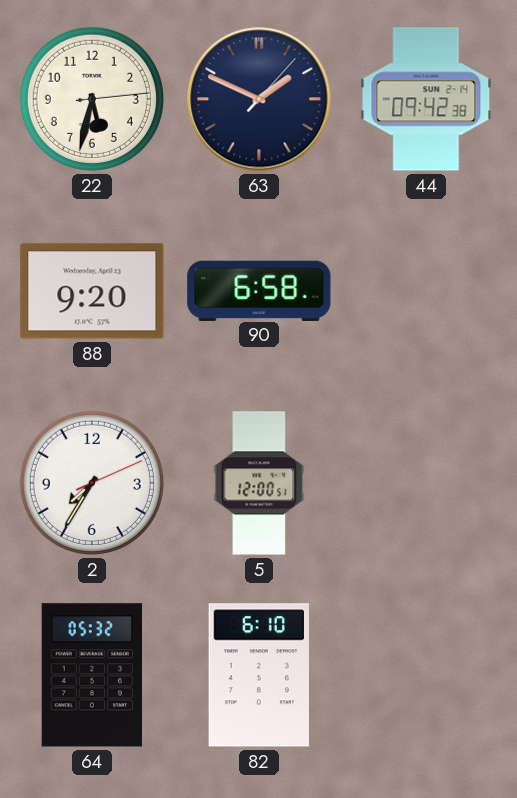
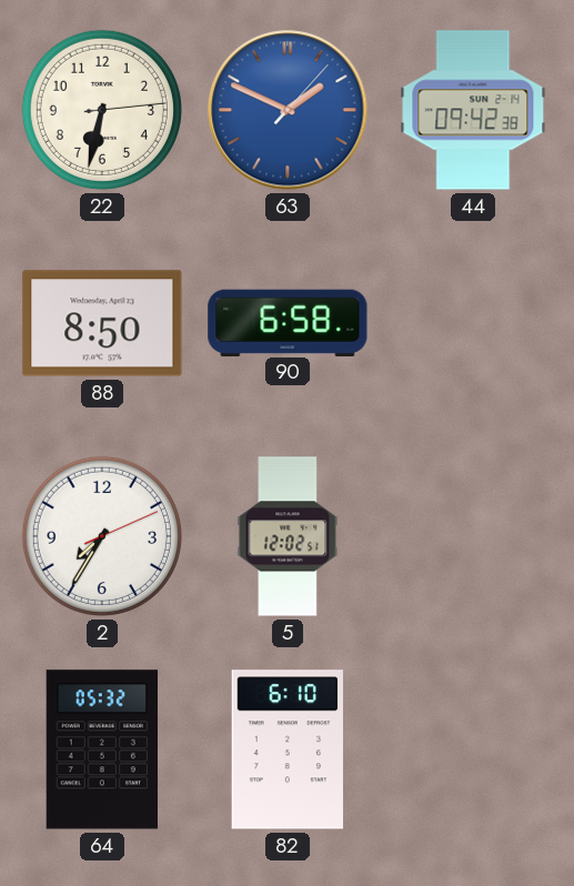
22: 5:32 -> 6:32
63 dial: navy -> blue
88: 9:20 -> 8:50
5: 12:00 -> 12:02
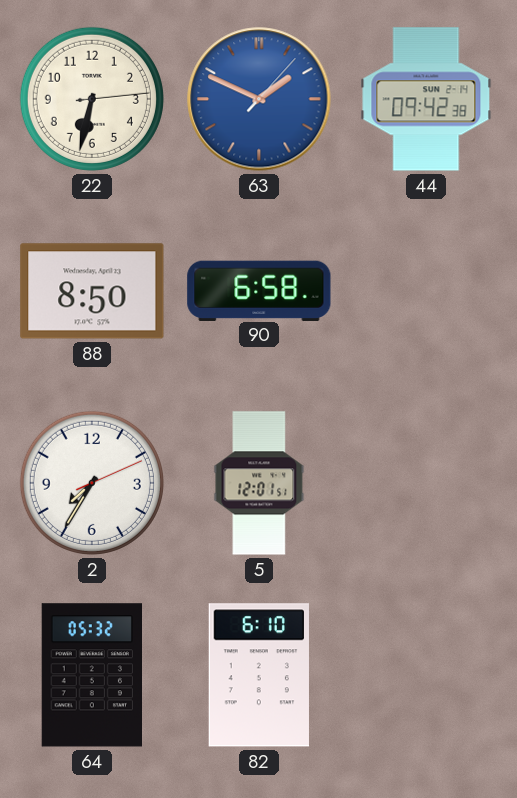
5: 12:02 -> 12:01
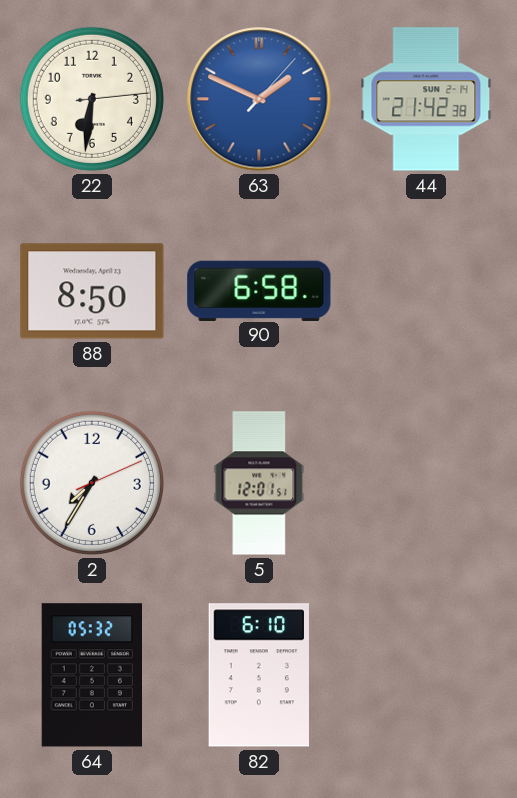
22: 6:32 -> 6:31
44: 09:42 -> 21:42
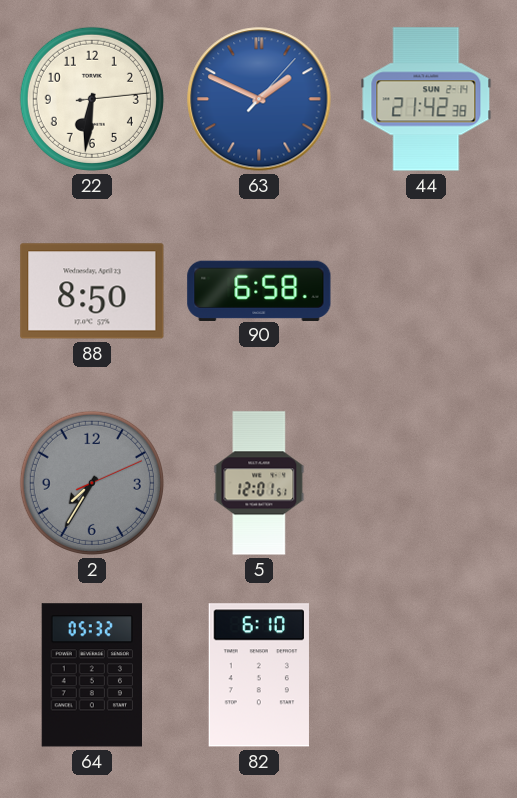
2 dial: white -> grey
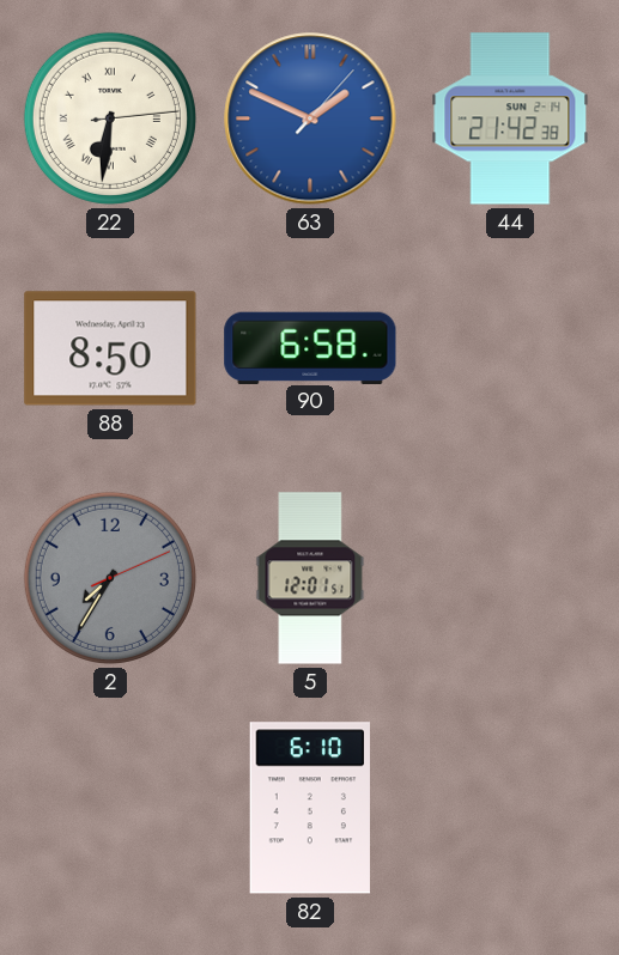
22 numerals: Arabic -> Roman
64: 05:32 -> none
